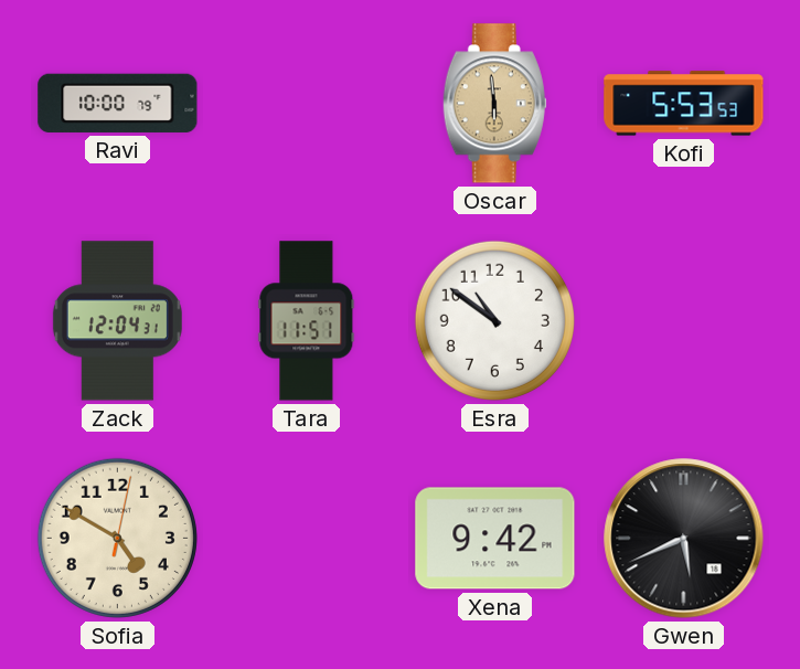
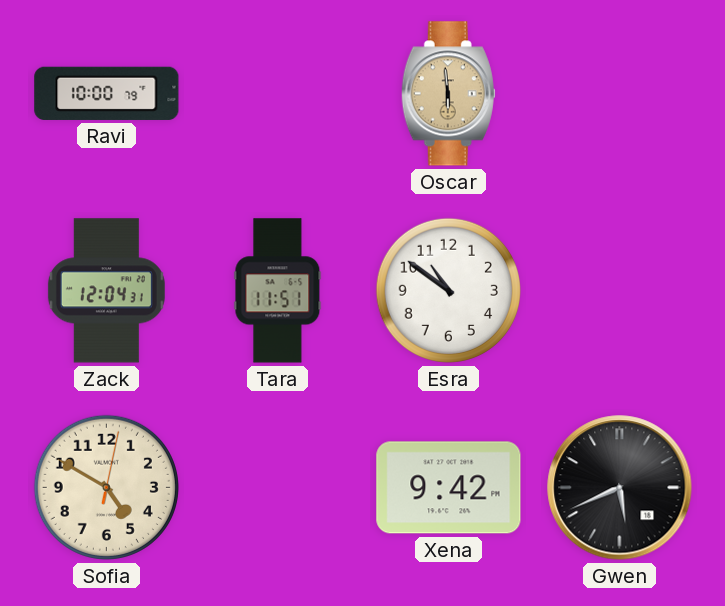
Kofi: 5:53 -> none
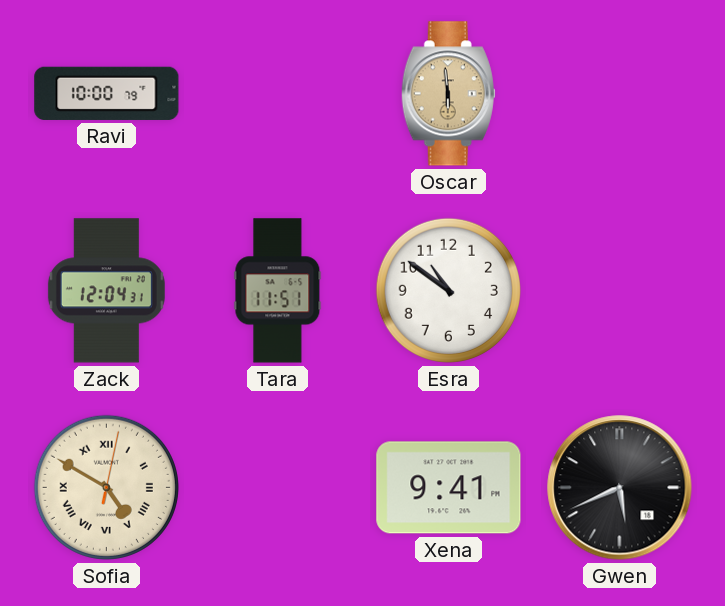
Sofia numerals: Arabic -> Roman
Xena: 9:42 -> 9:41
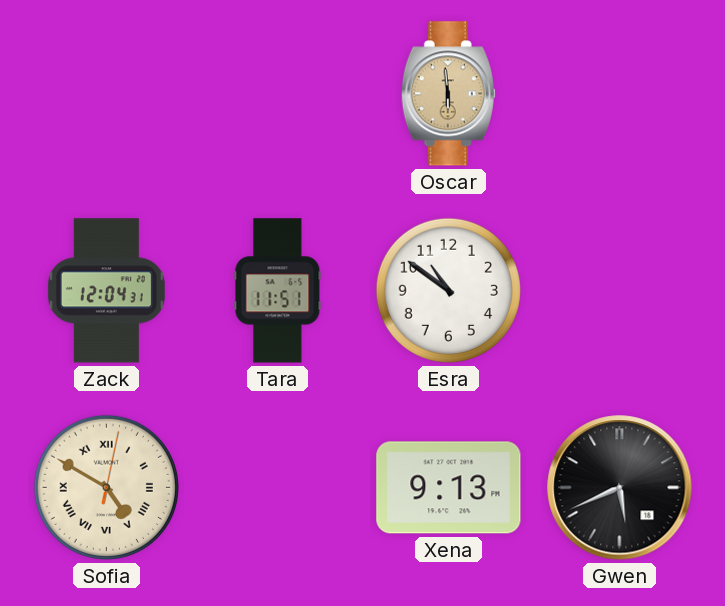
Ravi: 10:00 -> none
Xena: 9:41 -> 9:13
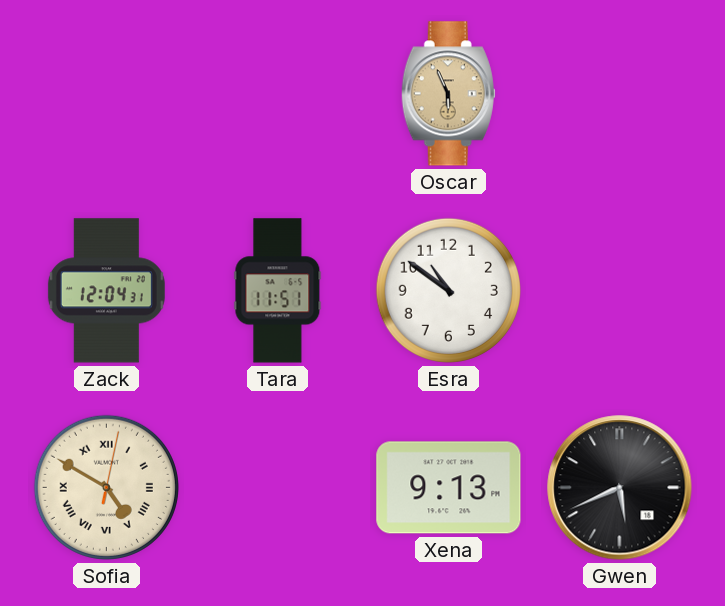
Oscar: 5:59 -> 5:56
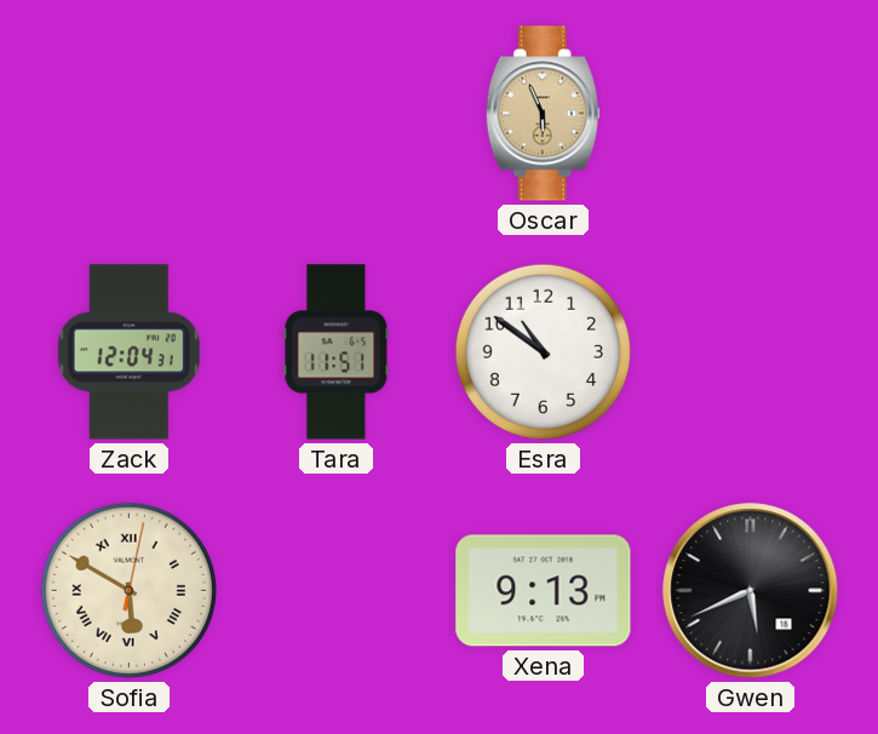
Sofia: 4:50 -> 5:50
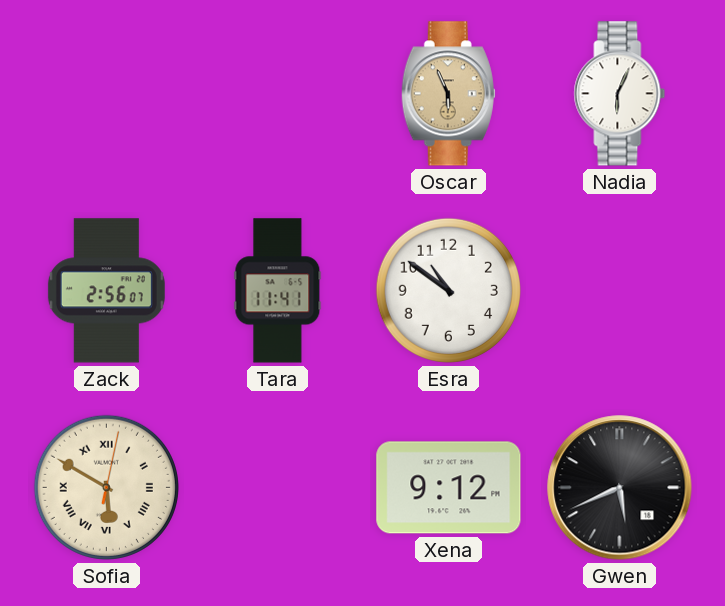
Nadia: none -> 6:04
Zack: 12:04 -> 2:56
Tara: 11:51 -> 11:41
Xena: 9:13 -> 9:12
